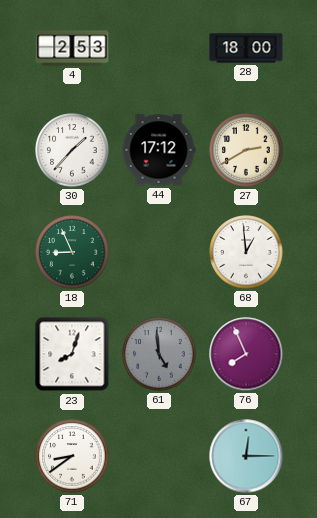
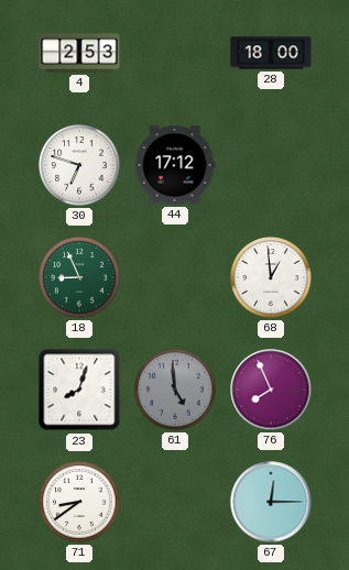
30: 1:37 -> 6:48
27: 2:40 -> none
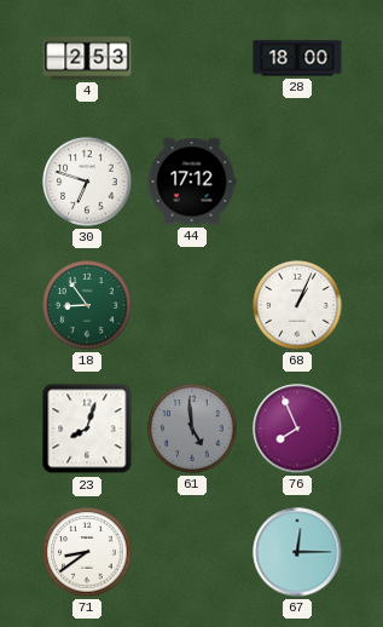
18: 8:56 -> 8:54
68: 12:59 -> 1:04
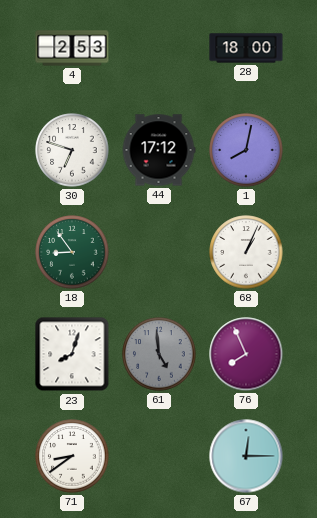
1: none -> 8:02
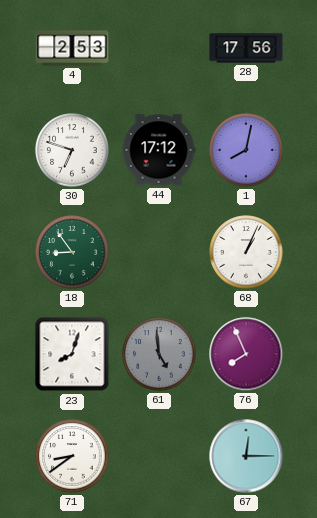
28: 18:00 -> 17:56
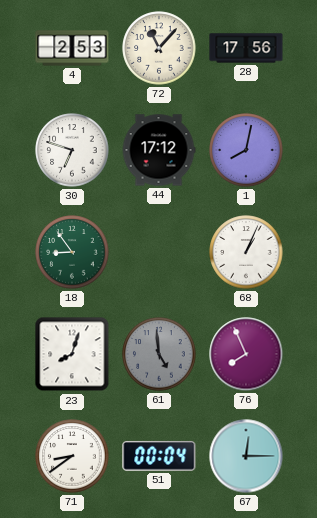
72: none -> 11:07
51: none -> 00:04
